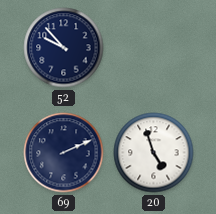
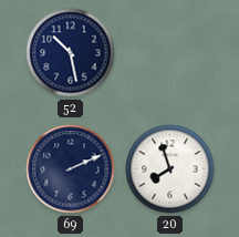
52: 9:53 -> 10:28
20: 4:57 -> 7:57
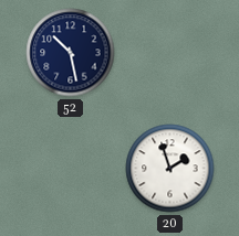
69: 2:11 -> none
20: 7:57 -> 1:57
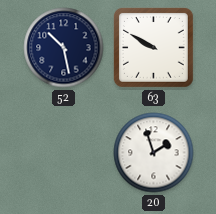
63: none -> 9:50
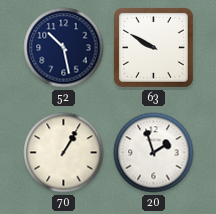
70: none -> 1:05
